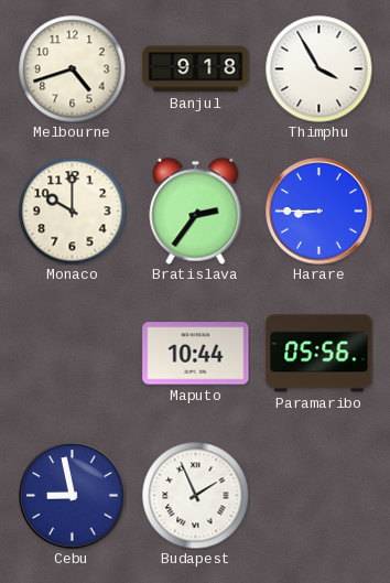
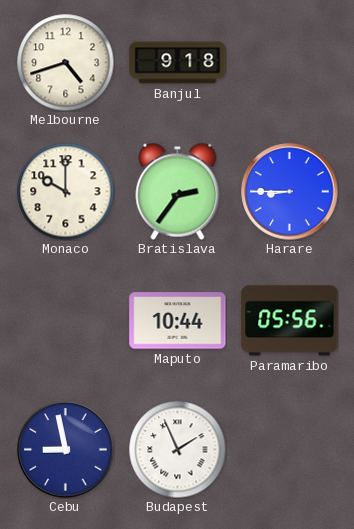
Thimphu: 3:55 -> none
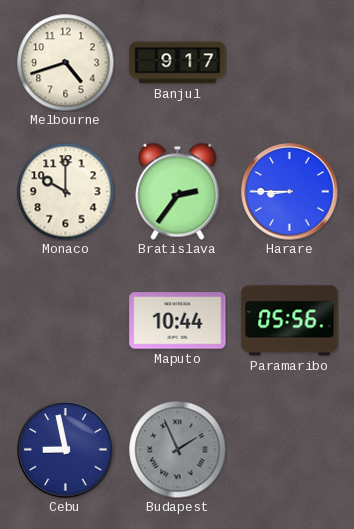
Banjul: 9:18 -> 9:17
Budapest dial: white -> grey
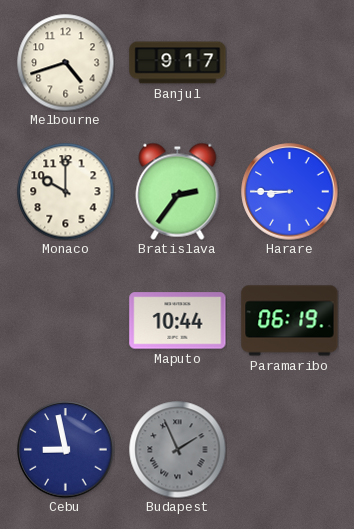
Paramaribo: 05:56 -> 06:19
